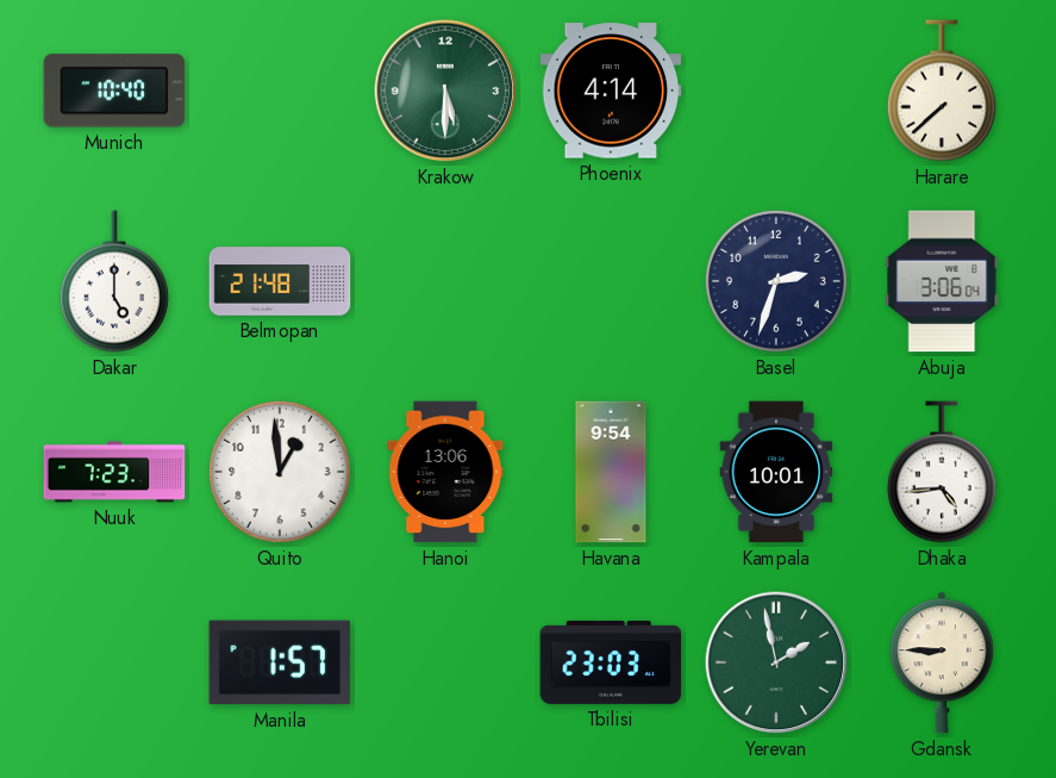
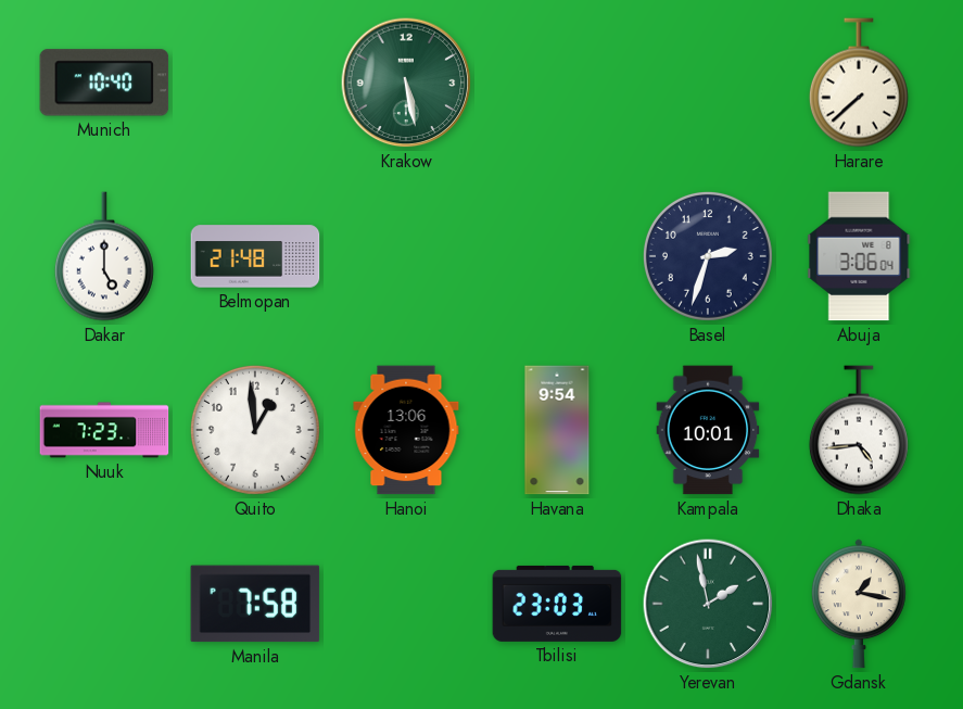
Krakow: 5:30 -> 5:28
Phoenix: 4:14 -> none
Manila: 1:57 -> 7:58
Gdansk: 8:45 -> 1:17
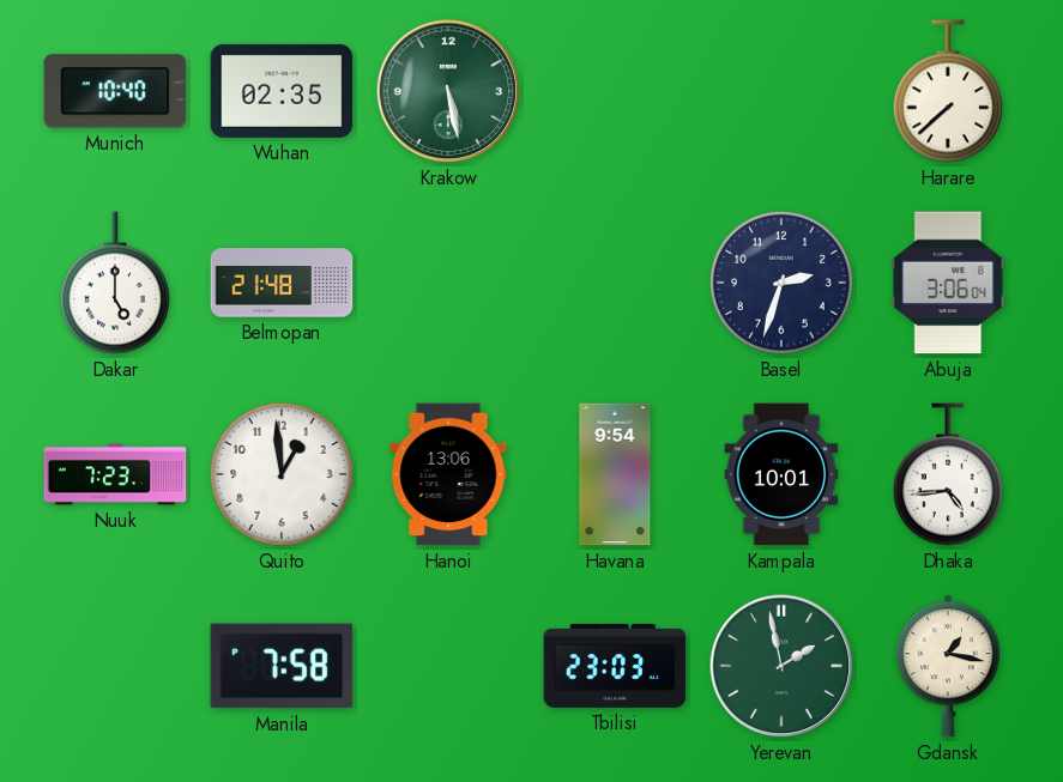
Wuhan: none -> 02:35
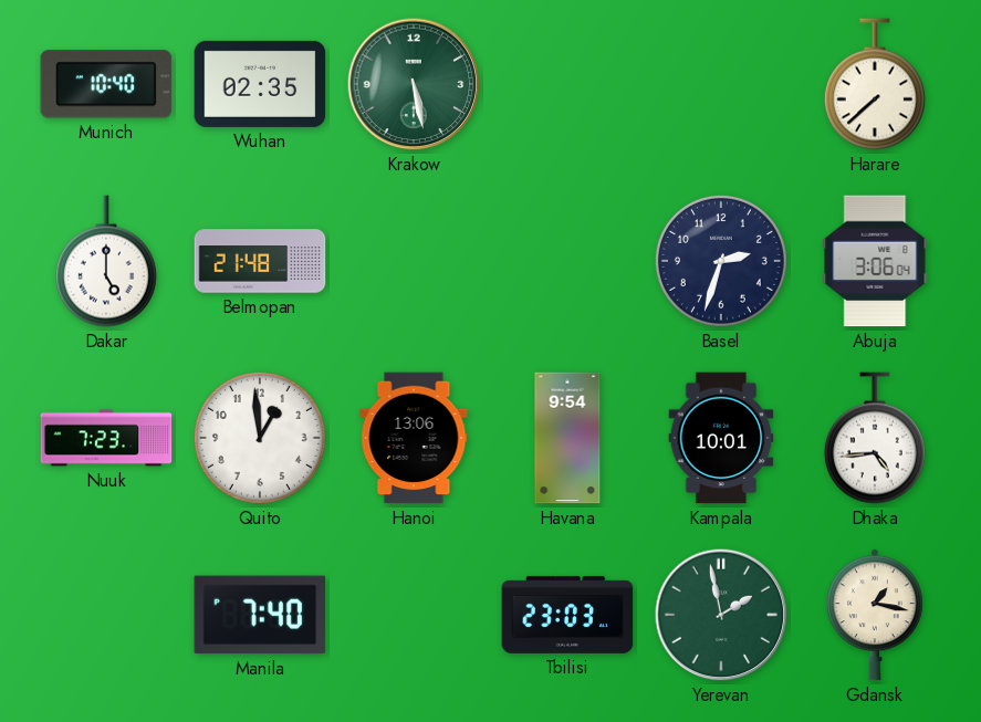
Manila: 7:58 -> 7:40
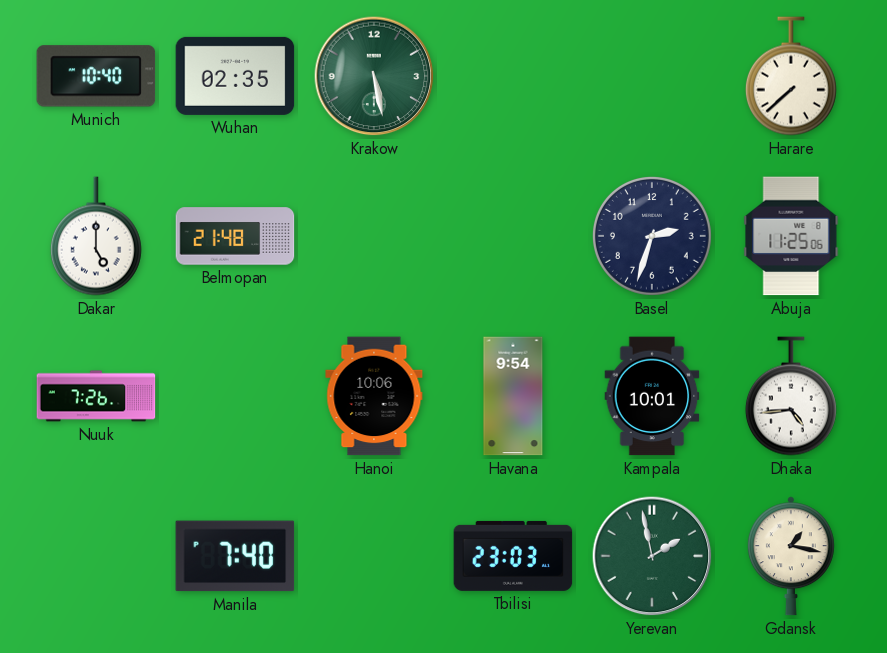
Abuja: 3:06 -> 11:25
Nuuk: 7:23 -> 7:26
Quito: 12:59 -> none
Hanoi: 13:06 -> 10:06
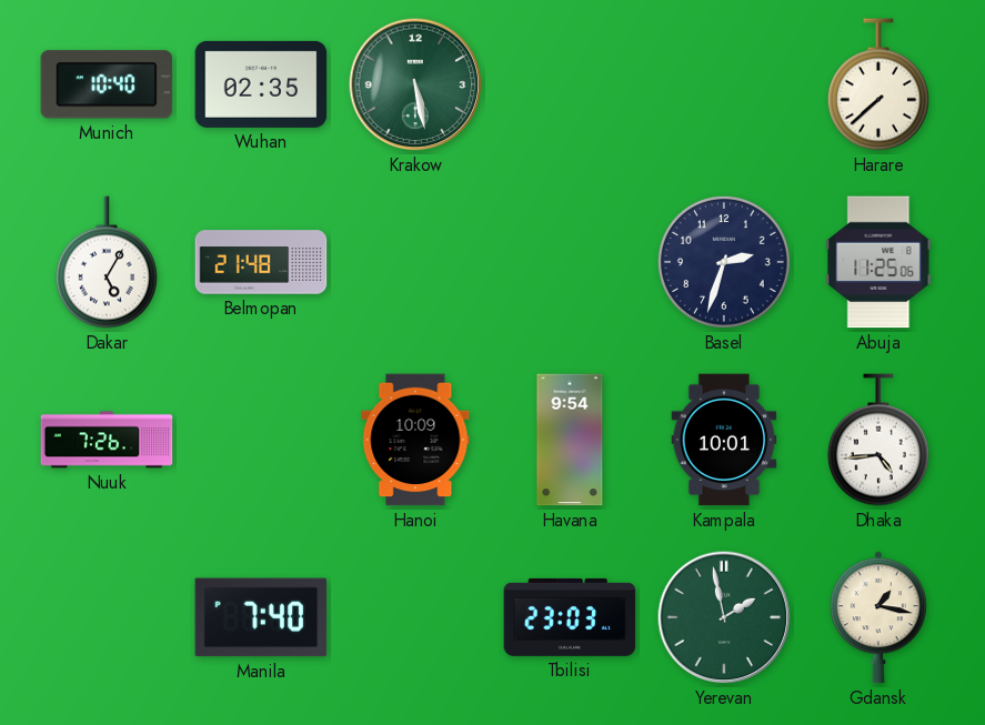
Dakar: 5:00 -> 5:05
Hanoi: 10:06 -> 10:09
